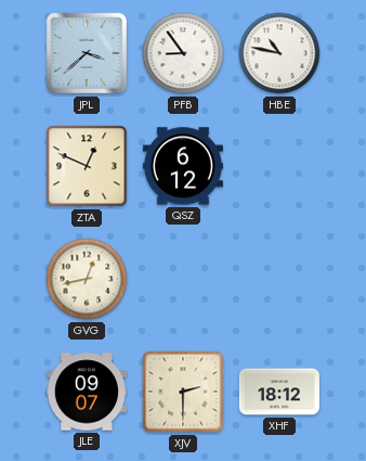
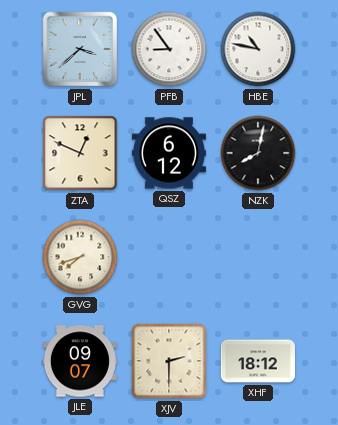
NZK: none -> 8:02
GVG: 12:43 -> 7:42
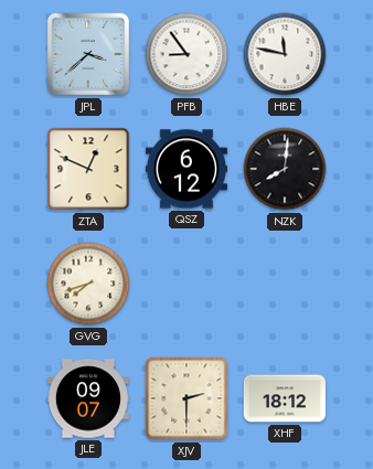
HBE: 10:47 -> 11:47
NZK: 8:02 -> 8:01
